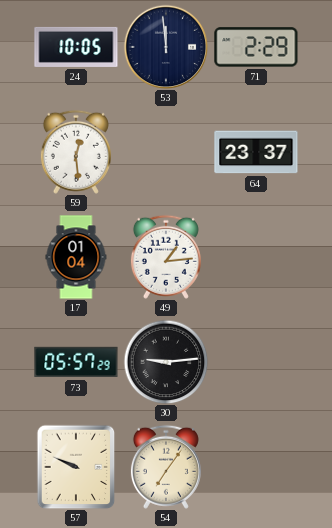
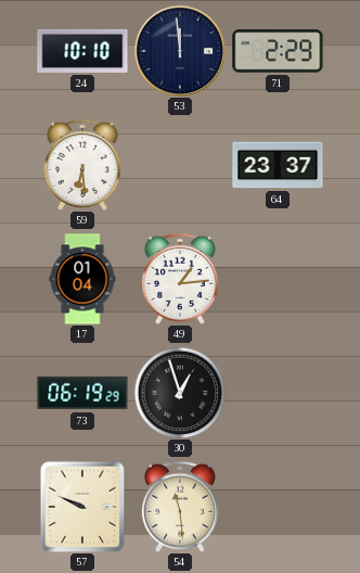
24: 10:05 -> 10:10
59: 12:29 -> 6:29
73: 05:57 -> 06:19
30: 9:14 -> 12:57
54: 7:06 -> 11:29
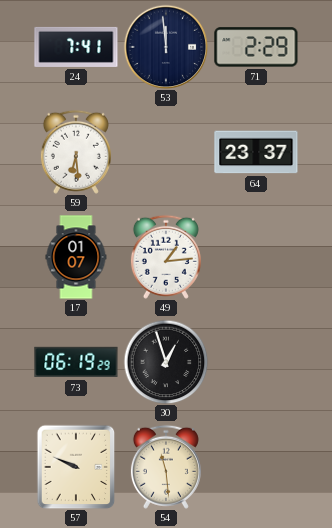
24: 10:10 -> 7:41
17: 01:04 -> 01:07
